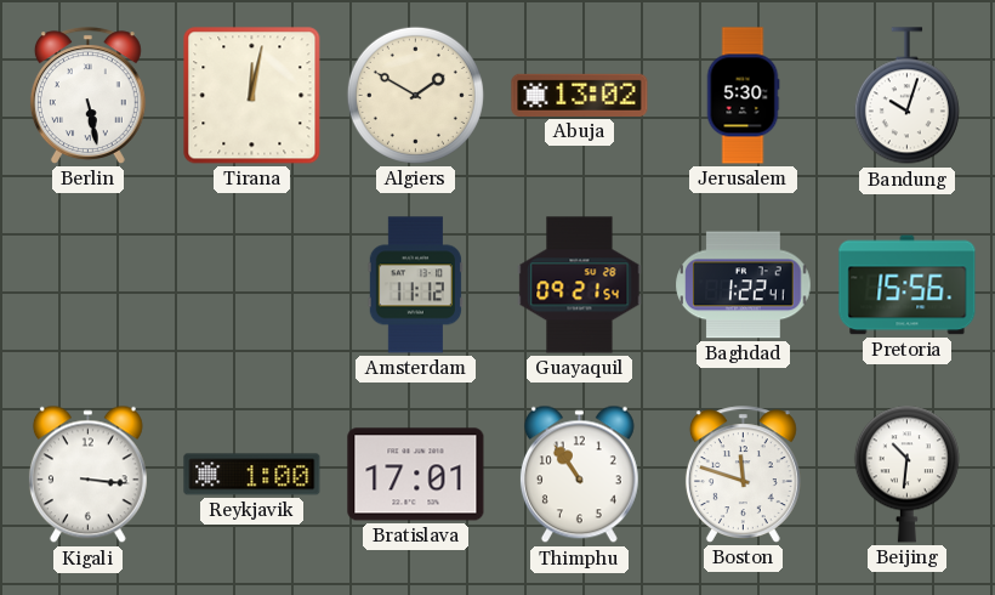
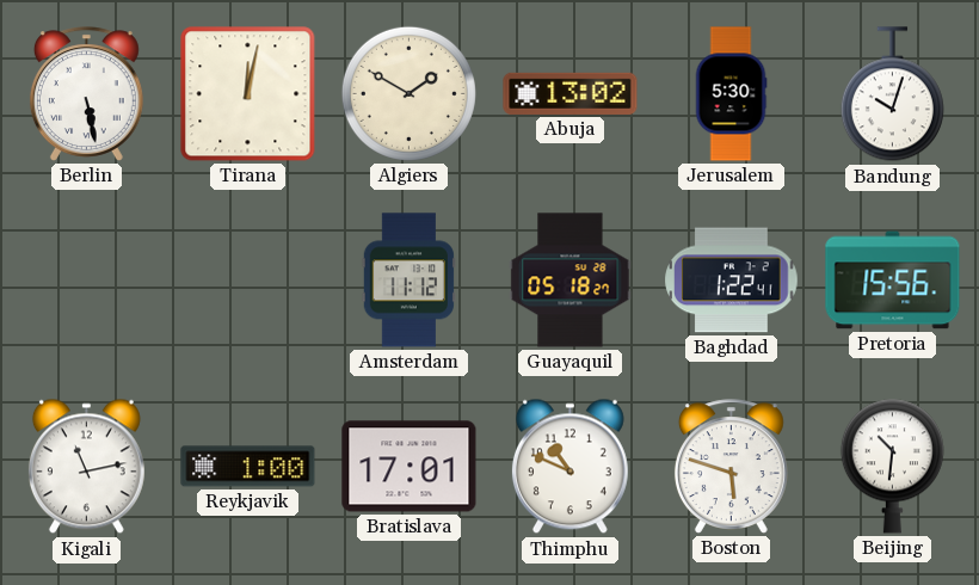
Guayaquil: 09:21 -> 05:18
Kigali: 3:16 -> 11:13
Thimphu: 10:54 -> 10:49
Boston: 11:48 -> 5:48
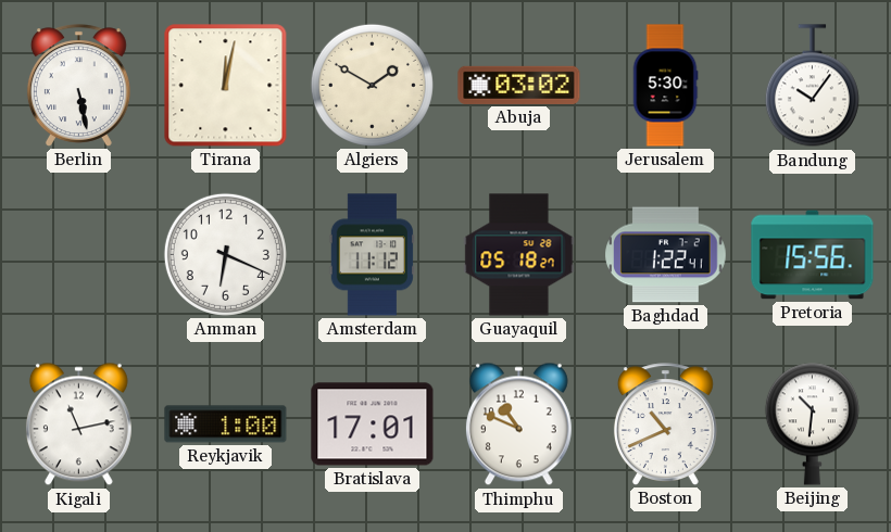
Abuja: 13:02 -> 03:02
Bandung: 10:03 -> 10:06
Amman: none -> 6:19
Boston: 5:48 -> 10:41
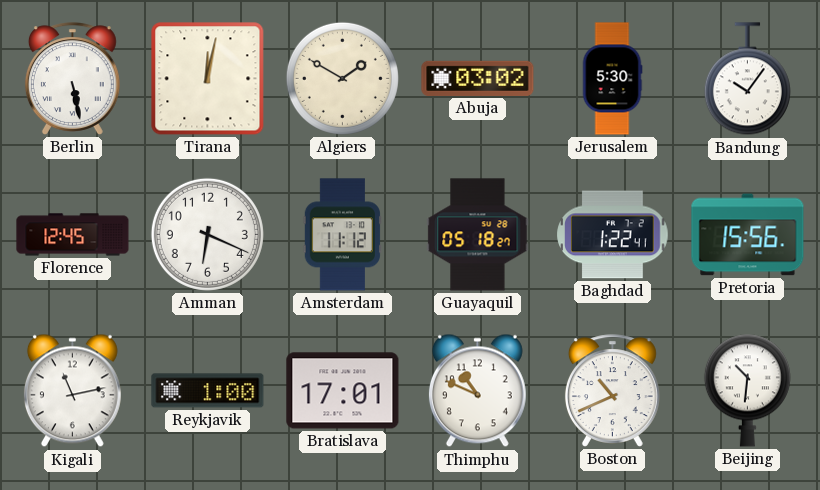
Florence: none -> 12:45
